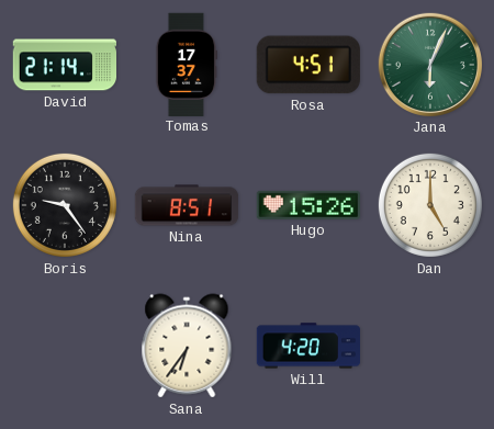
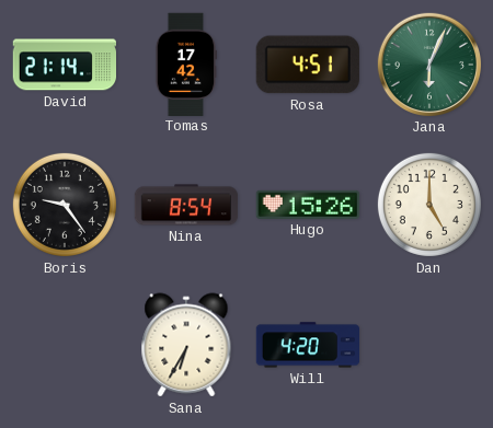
Tomas: 17:37 -> 17:42
Nina: 8:51 -> 8:54
Sana: 6:36 -> 6:35
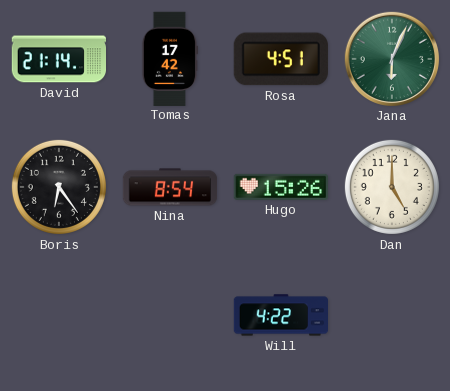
Boris: 9:24 -> 6:24
Sana: 6:35 -> none
Will: 4:20 -> 4:22
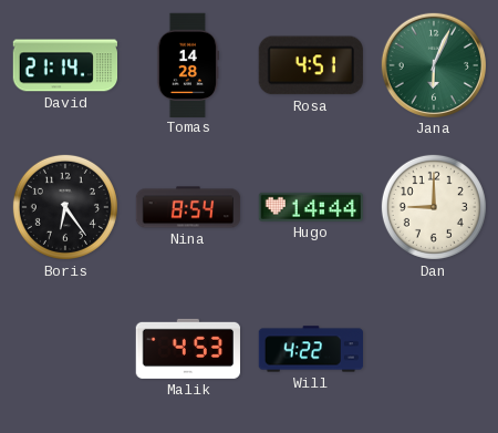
Tomas: 17:42 -> 14:28
Hugo: 15:26 -> 14:44
Dan: 5:00 -> 9:00
Malik: none -> 4:53
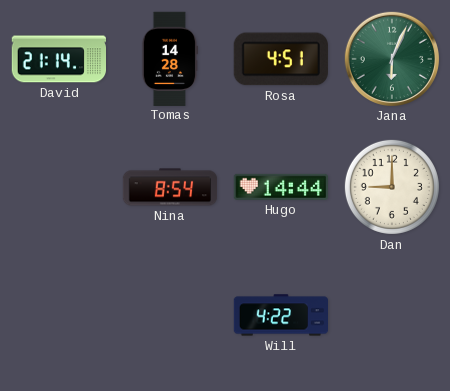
Boris: 6:24 -> none
Malik: 4:53 -> none
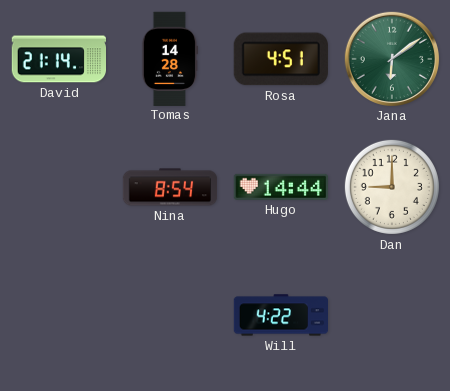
Jana: 6:04 -> 6:09
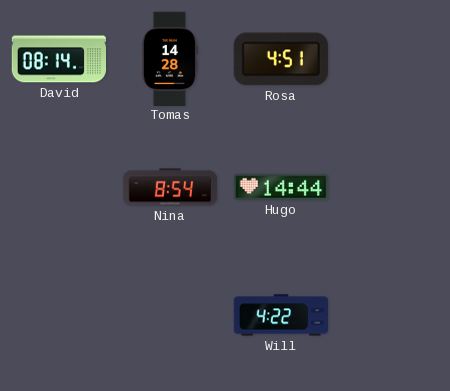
David: 21:14 -> 08:14
Jana: 6:09 -> none
Dan: 9:00 -> none
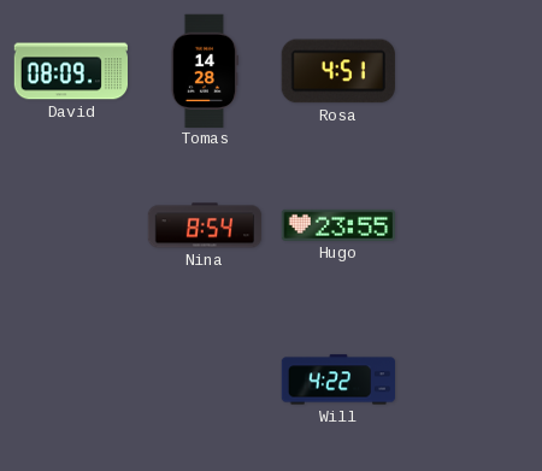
David: 08:14 -> 08:09
Hugo: 14:44 -> 23:55
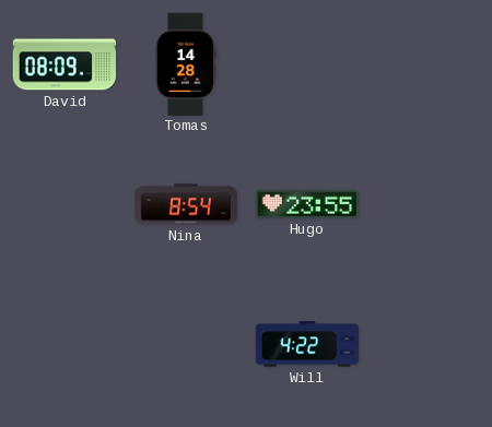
Rosa: 4:51 -> none
